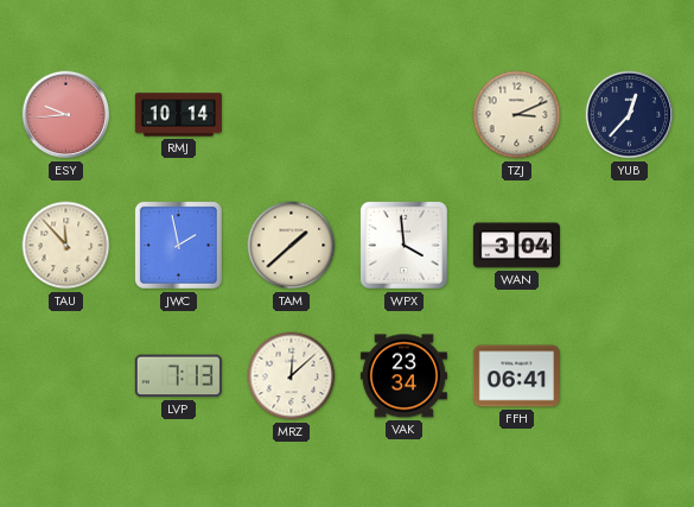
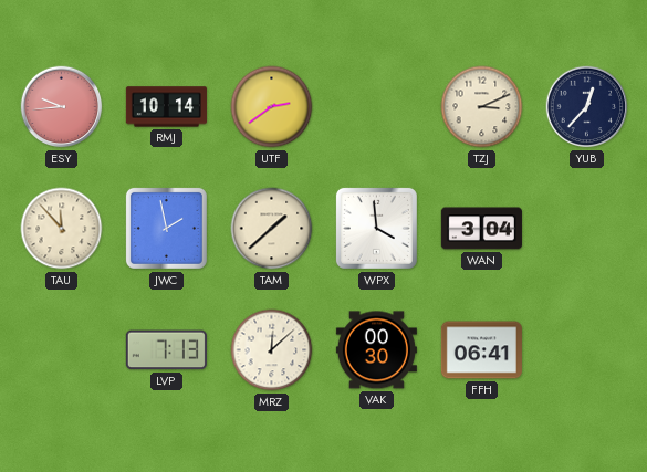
UTF: none -> 2:39
VAK: 23:34 -> 00:30
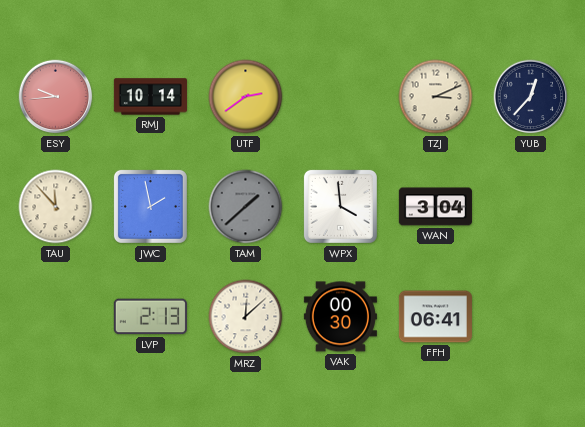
TAM dial: cream -> grey
LVP: 7:13 -> 2:13
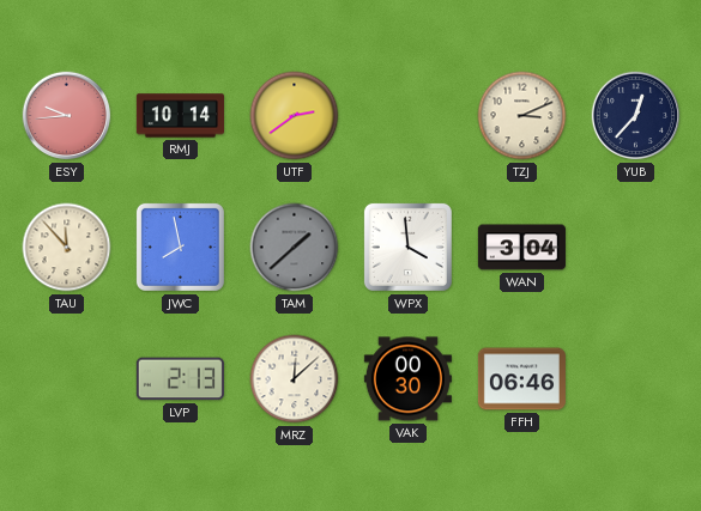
JWC: 1:58 -> 7:58
FFH: 06:41 -> 06:46
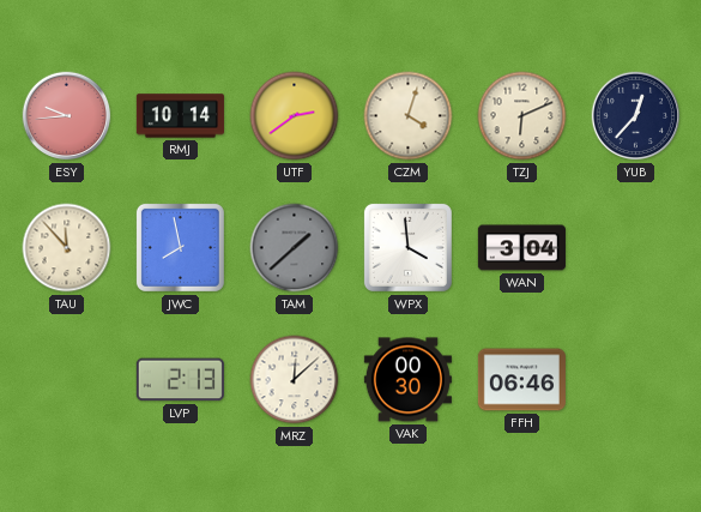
CZM: none -> 4:03
TZJ: 3:11 -> 6:11
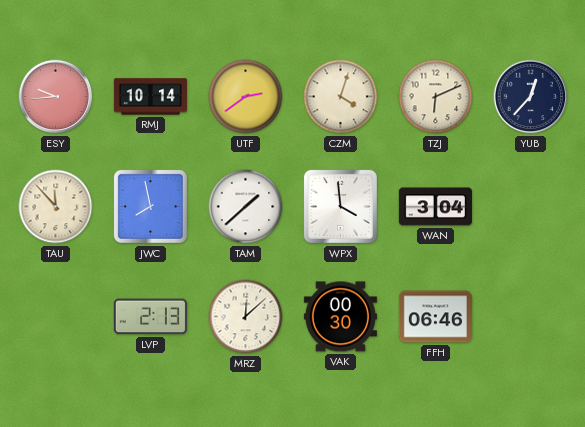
TAM dial: grey -> white
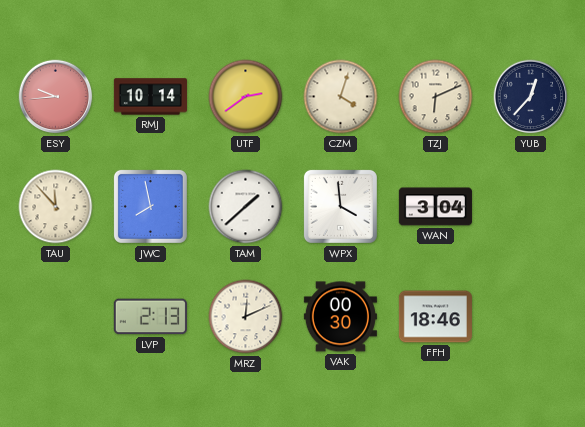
MRZ: 12:08 -> 12:11
FFH: 06:46 -> 18:46
